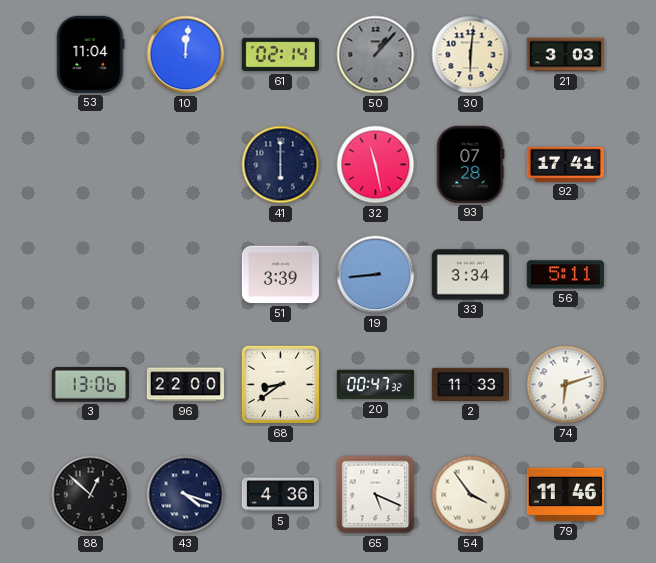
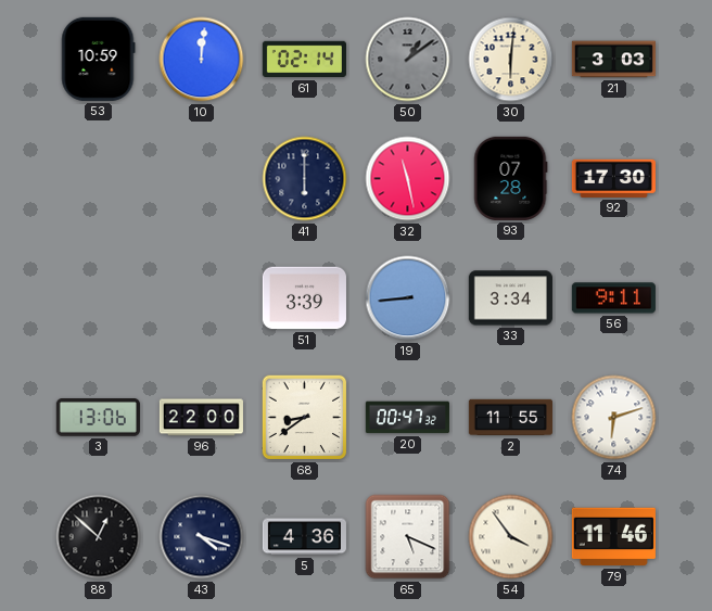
53: 11:04 -> 10:59
50: 1:07 -> 1:09
92: 17:41 -> 17:30
56: 5:11 -> 9:11
2: 11:33 -> 11:55
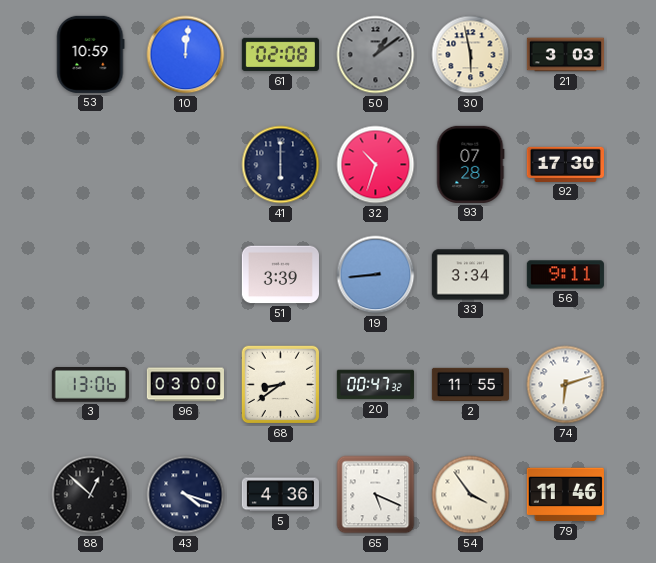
61: 02:14 -> 02:08
30: 6:01 -> 5:58
32: 11:28 -> 10:33
96: 22:00 -> 03:00
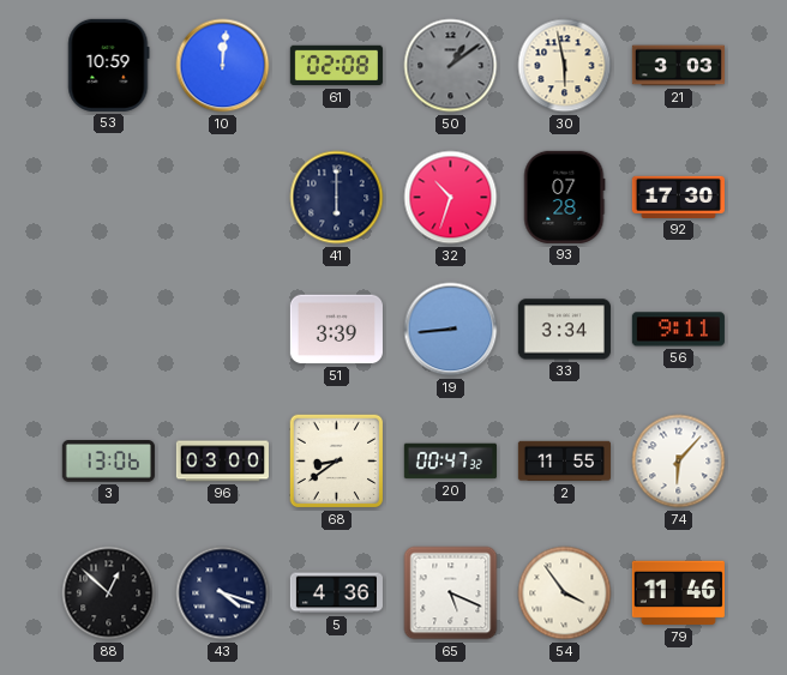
74: 6:12 -> 6:07
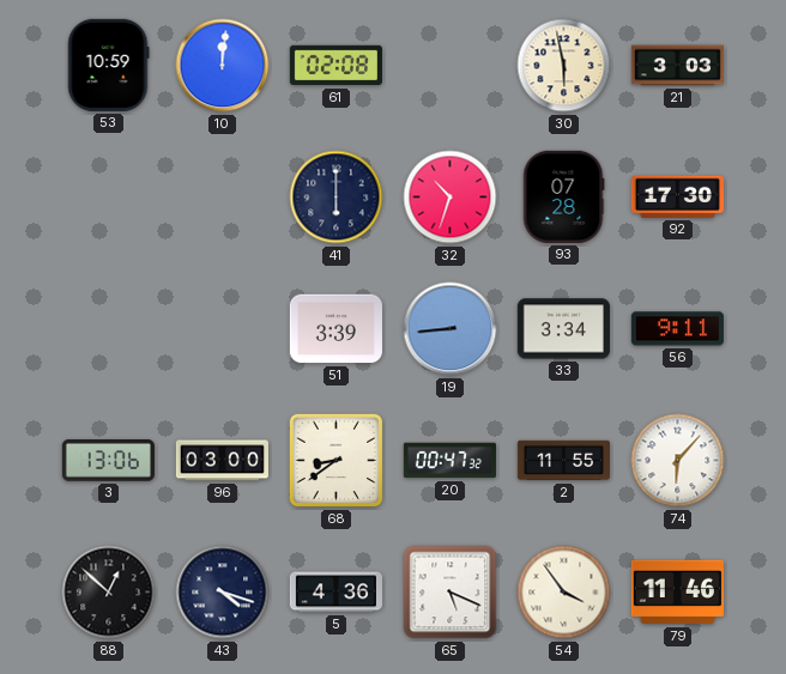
50: 1:09 -> none
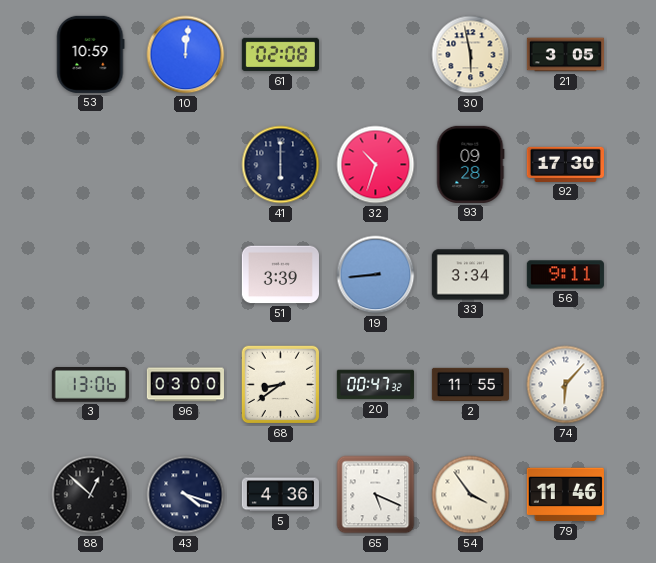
21: 3:03 -> 3:05
93: 07:28 -> 09:28
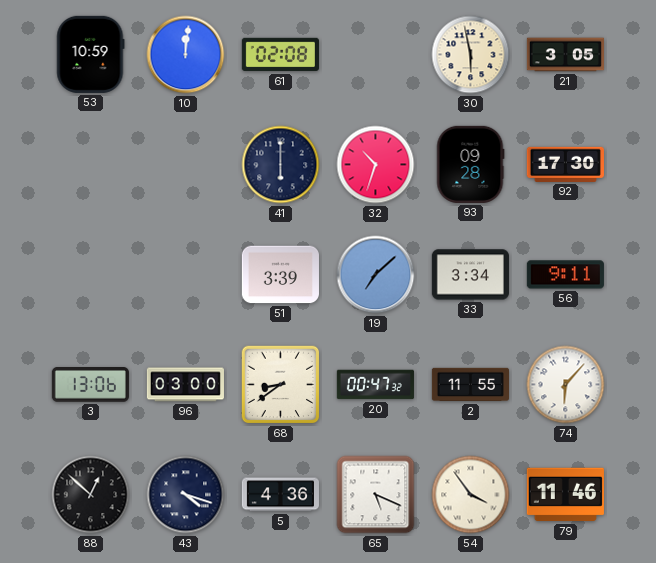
19: 8:44 -> 7:08
